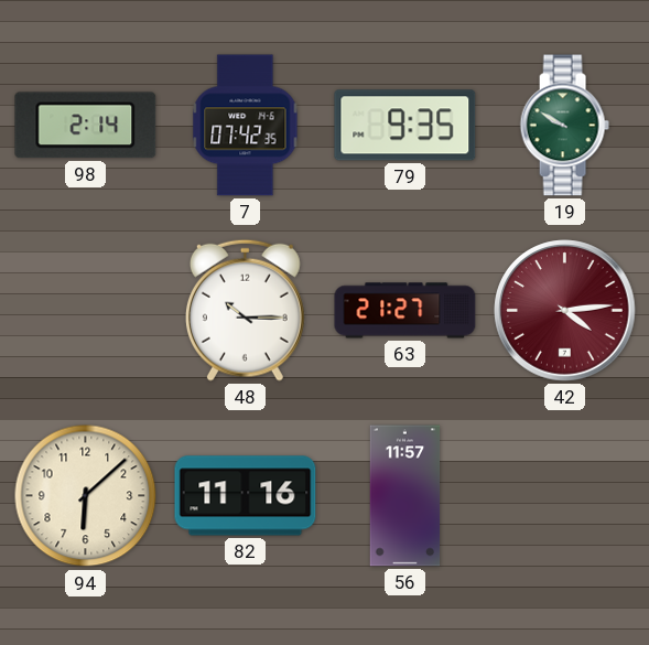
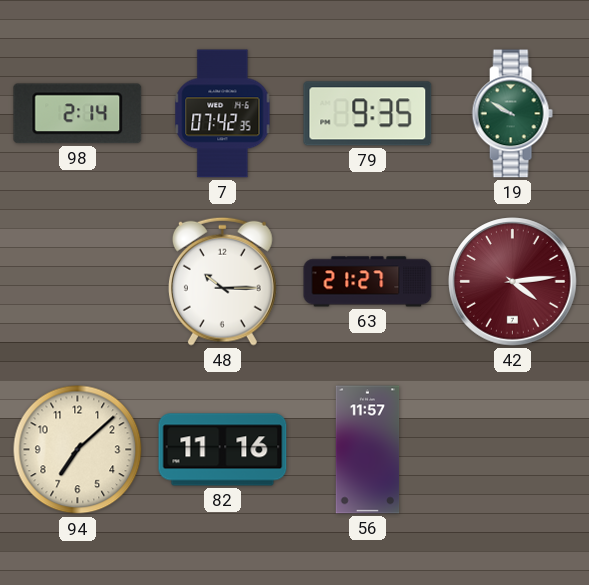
94: 6:08 -> 7:08
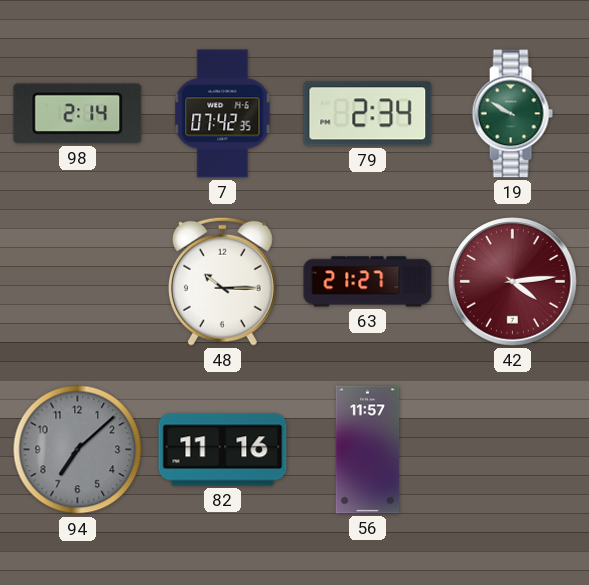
79: 9:35 -> 2:34
94 dial: cream -> grey
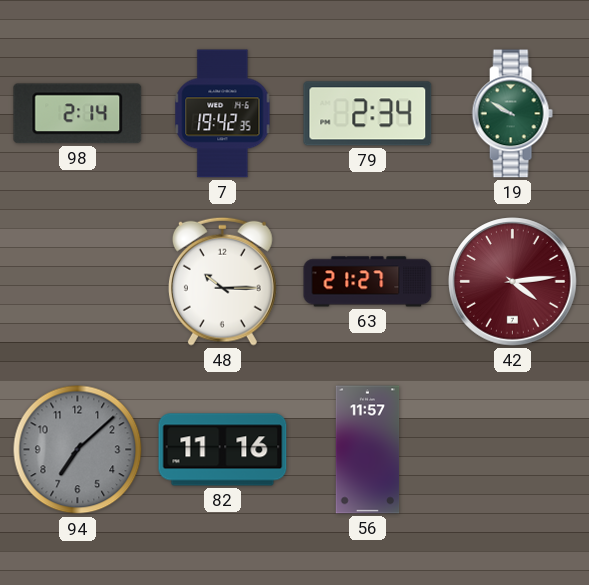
7: 07:42 -> 19:42
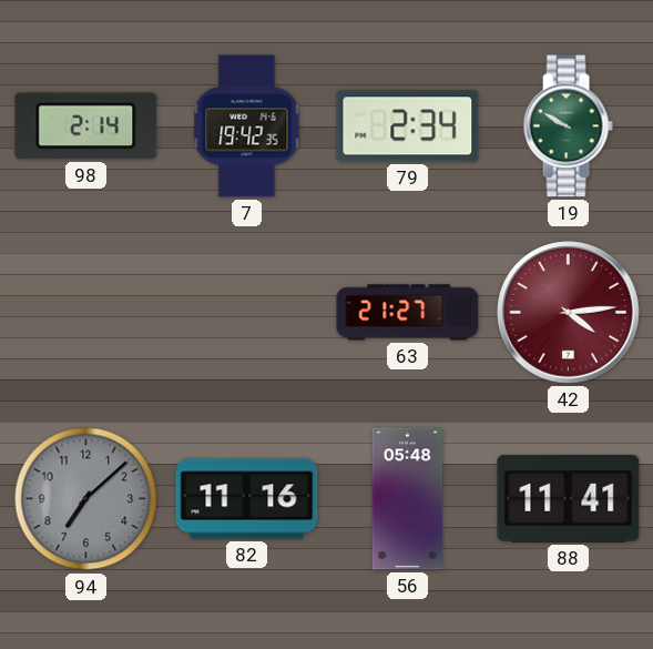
48: 10:15 -> none
56: 11:57 -> 05:48
88: none -> 11:41
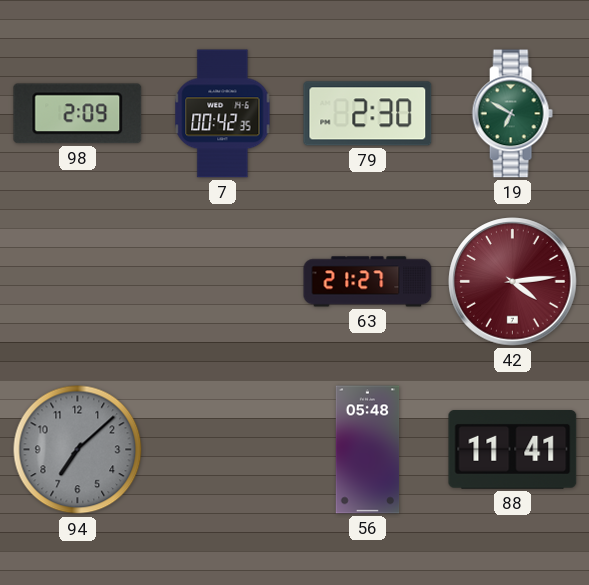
98: 2:14 -> 2:09
7: 19:42 -> 00:42
79: 2:34 -> 2:30
19: 9:50 -> 6:50
82: 11:16 -> none
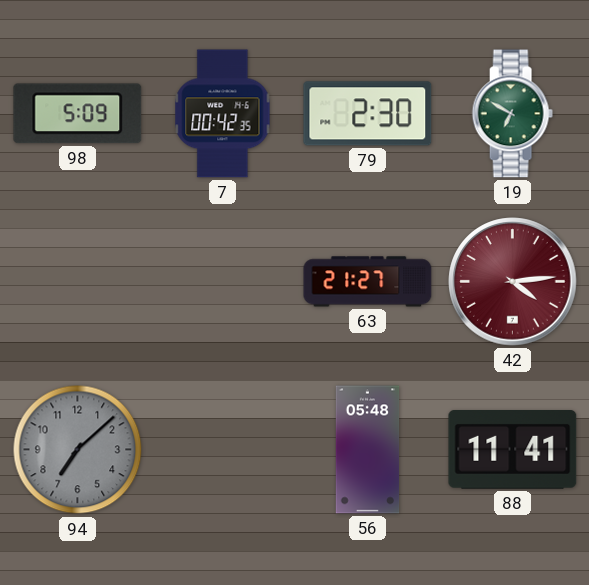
98: 2:09 -> 5:09
